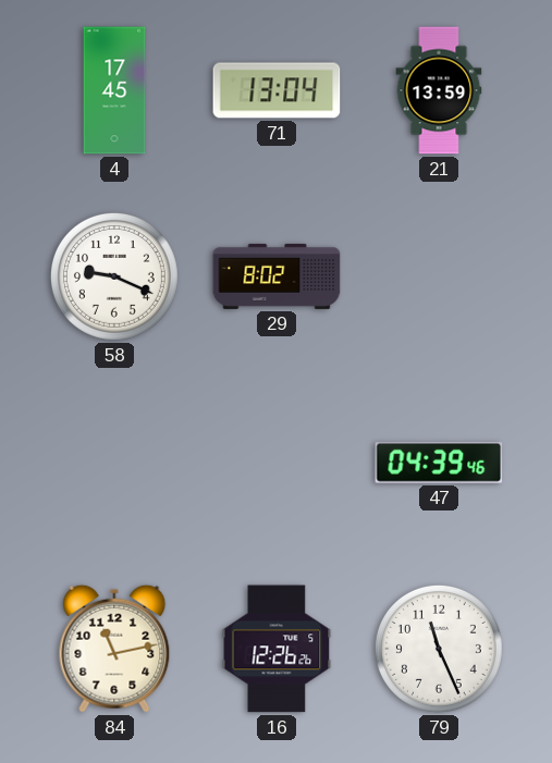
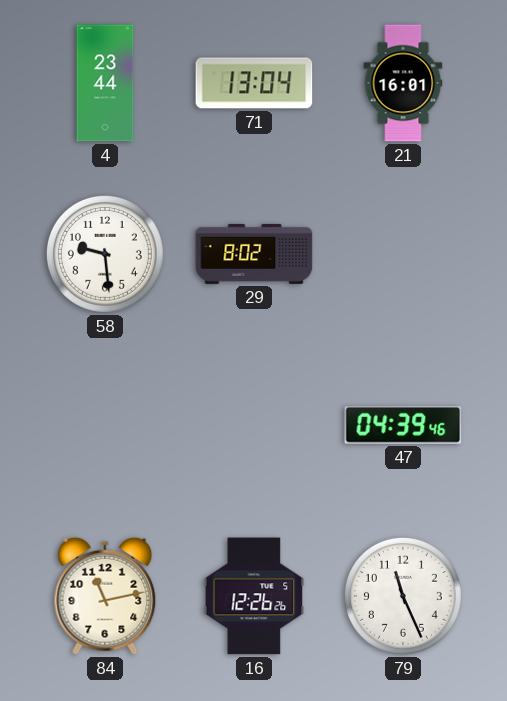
4: 17:45 -> 23:44
21: 13:59 -> 16:01
58: 9:19 -> 9:29
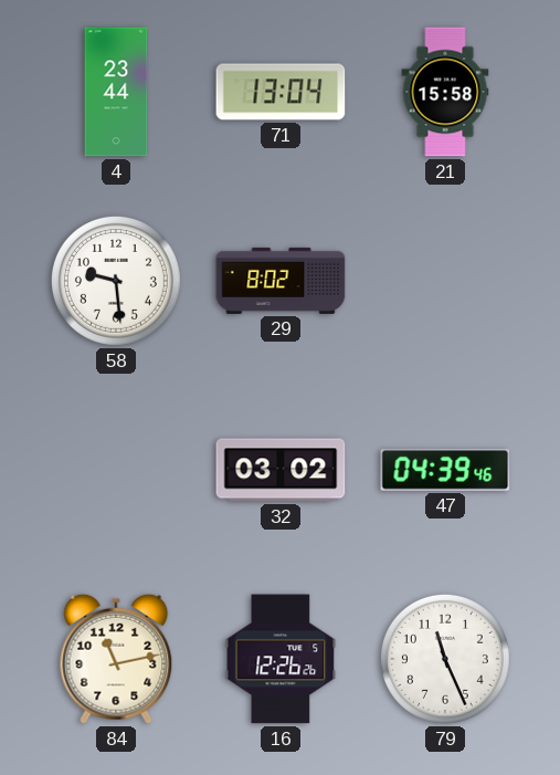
21: 16:01 -> 15:58
32: none -> 03:02
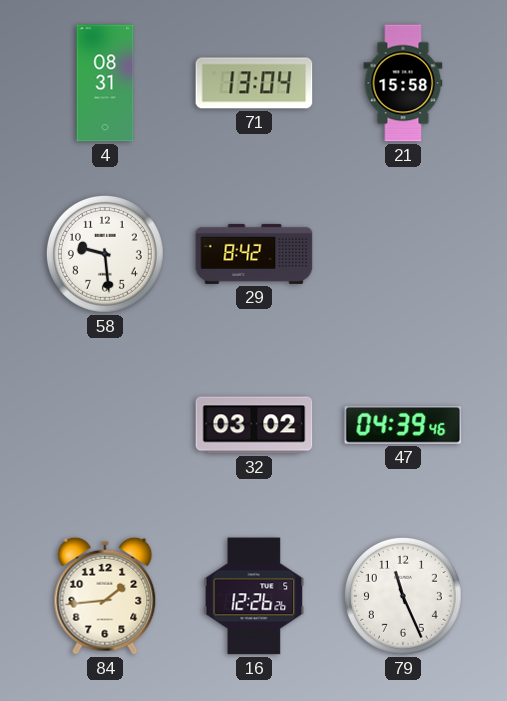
4: 23:44 -> 08:31
29: 8:02 -> 8:42
84: 11:13 -> 1:44
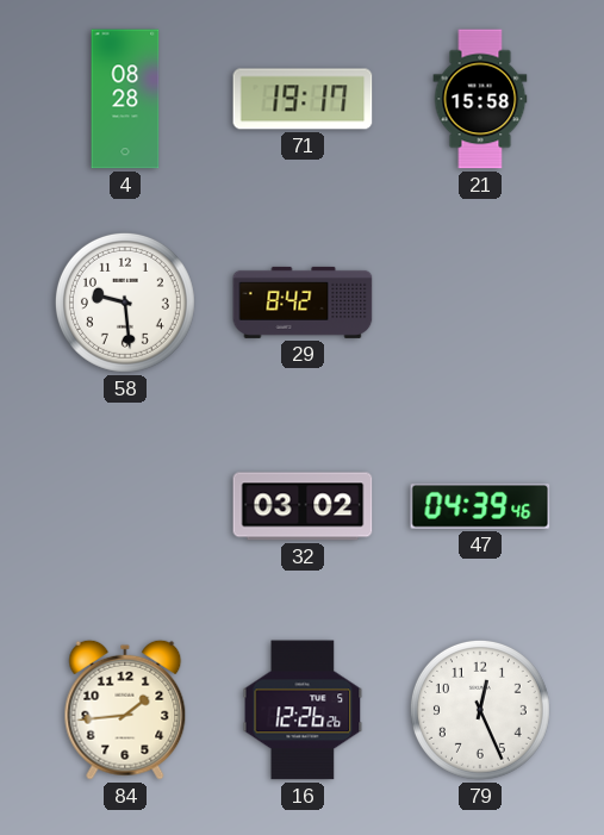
4: 08:31 -> 08:28
71: 13:04 -> 19:17
79: 11:26 -> 12:26
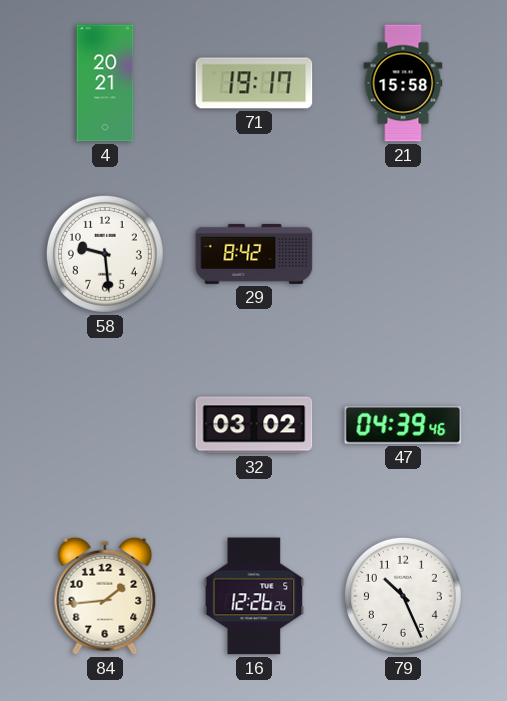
4: 08:28 -> 20:21
79: 12:26 -> 10:26
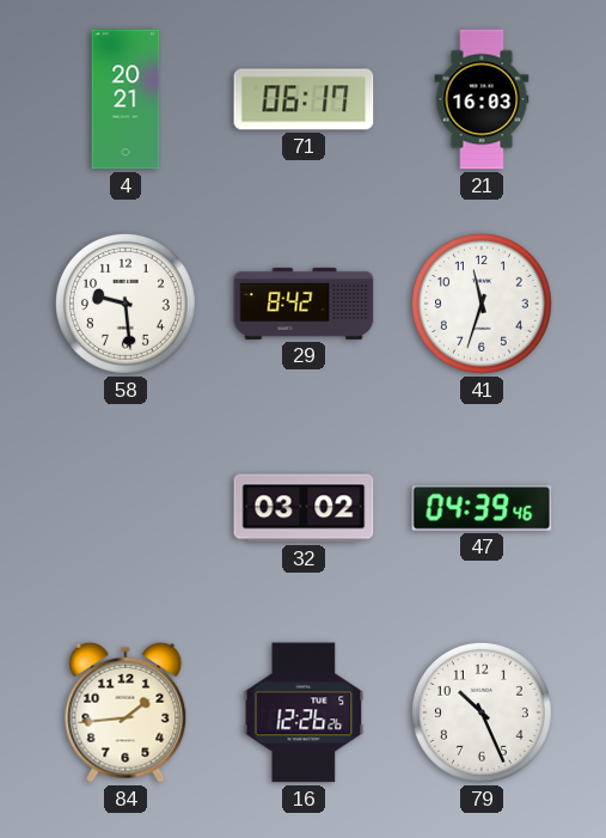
71: 19:17 -> 06:17
21: 15:58 -> 16:03
41: none -> 11:33
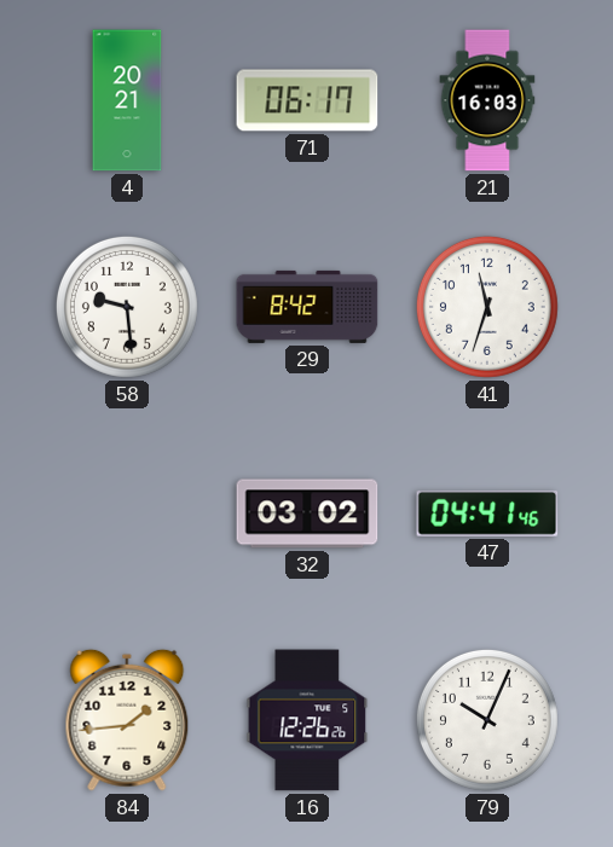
47: 04:39 -> 04:41
79: 10:26 -> 10:04
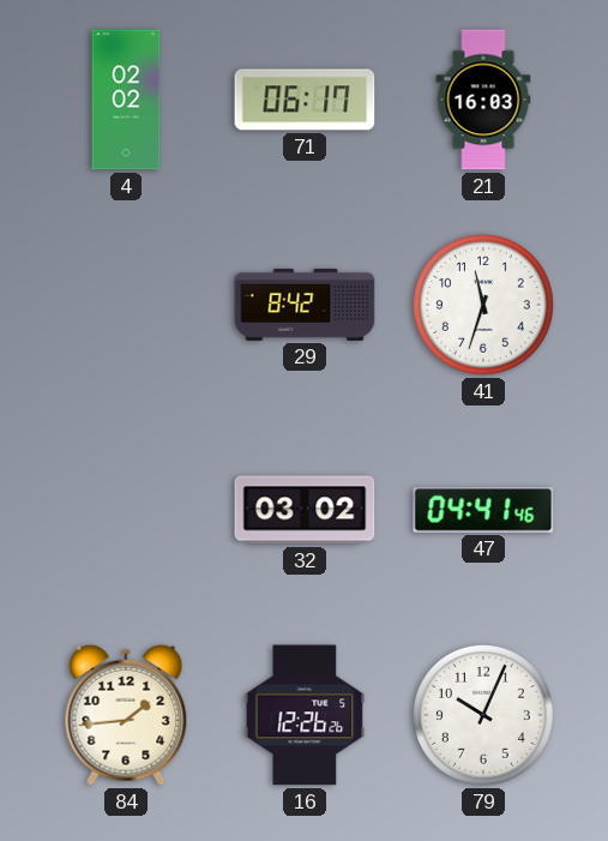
4: 20:21 -> 02:02
58: 9:29 -> none
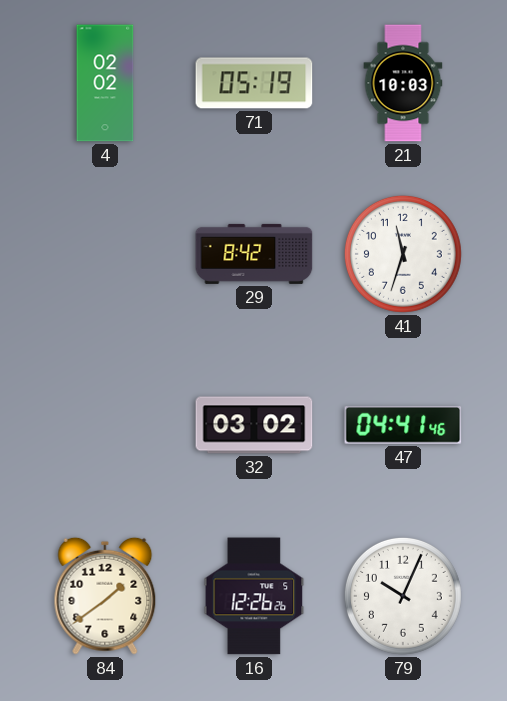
71: 06:17 -> 05:19
21: 16:03 -> 10:03
84: 1:44 -> 1:39
